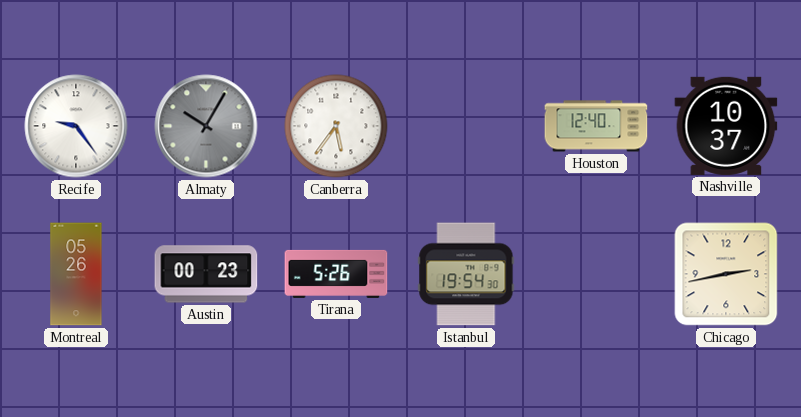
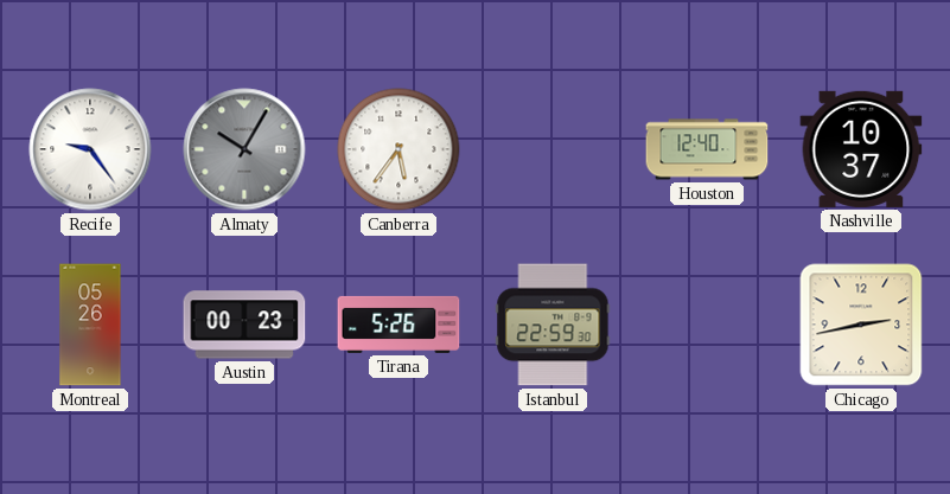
Istanbul: 19:54 -> 22:59
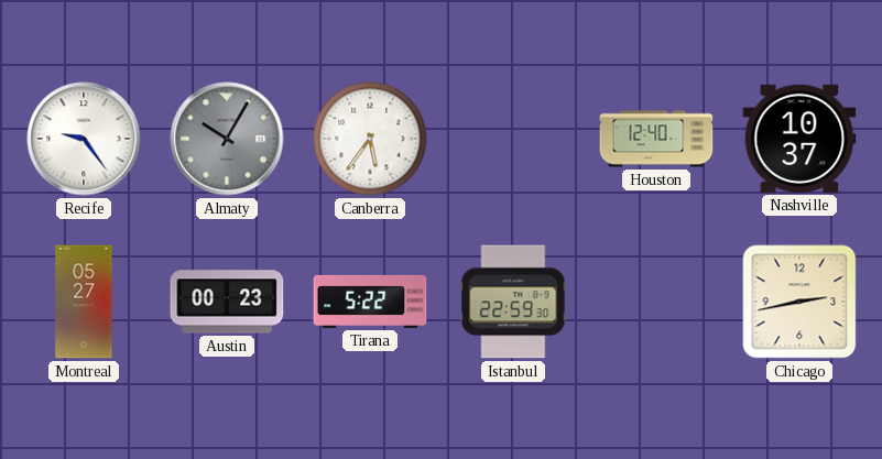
Montreal: 05:26 -> 05:27
Tirana: 5:26 -> 5:22
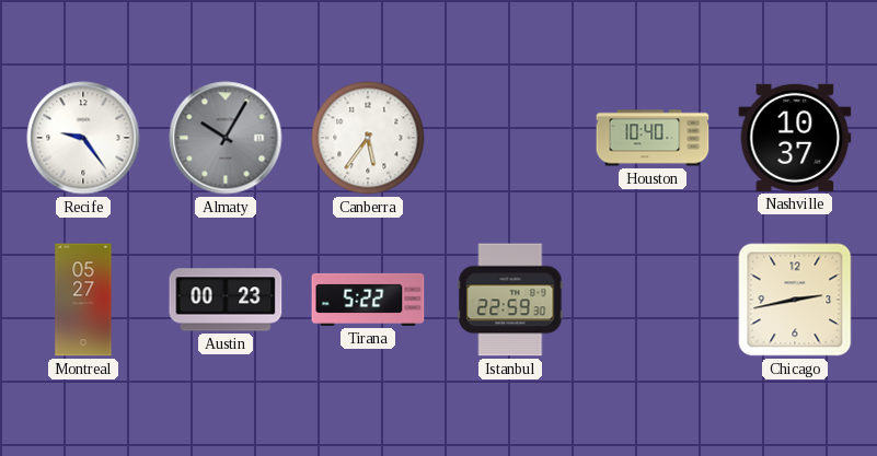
Houston: 12:40 -> 10:40
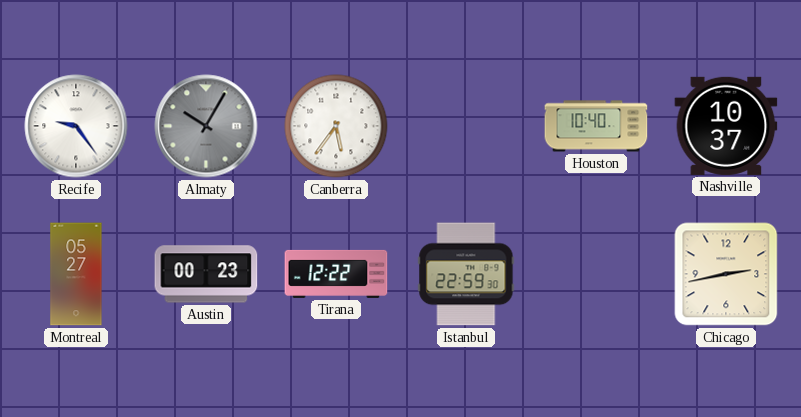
Tirana: 5:22 -> 12:22
